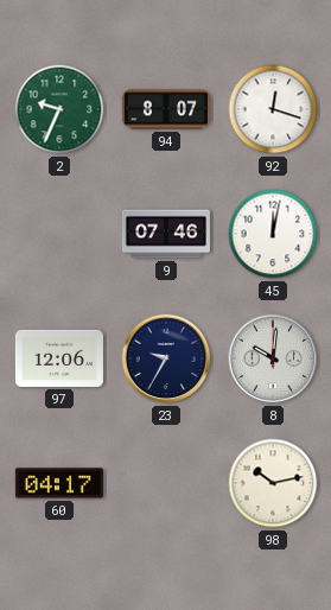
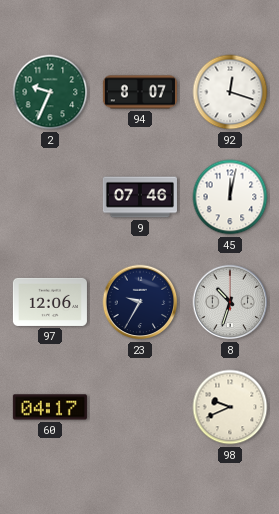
8: 10:01 -> 10:33
98: 10:13 -> 9:41
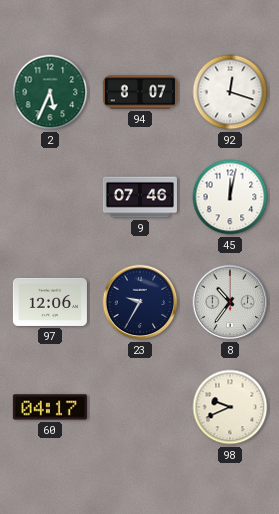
2: 9:34 -> 5:34
8: 10:33 -> 10:36
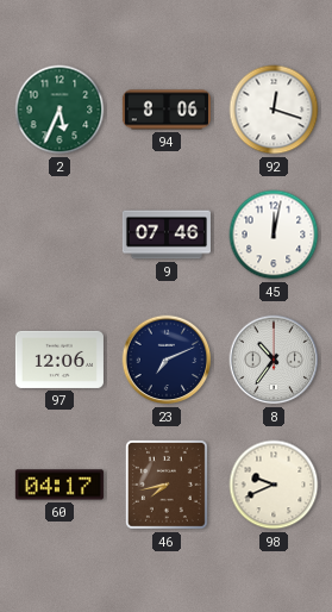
94: 8:07 -> 8:06
23: 9:35 -> 7:11
46: none -> 7:43
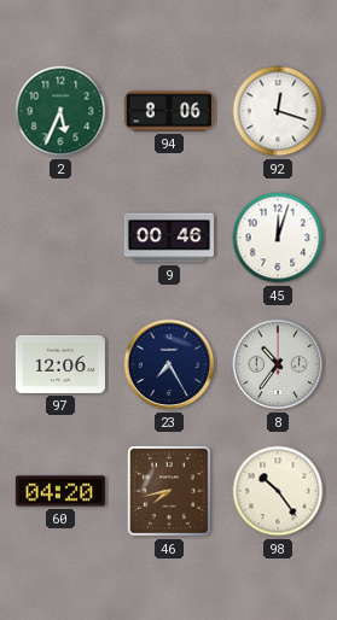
9: 07:46 -> 00:46
45: 12:02 -> 12:03
23: 7:11 -> 7:25
60: 04:17 -> 04:20
98: 9:41 -> 10:24
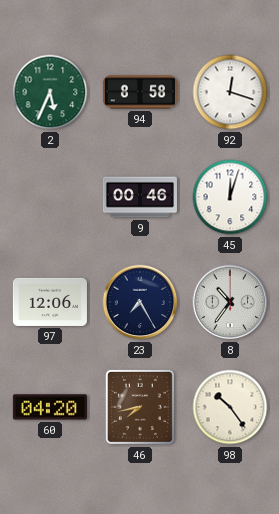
94: 8:06 -> 8:58
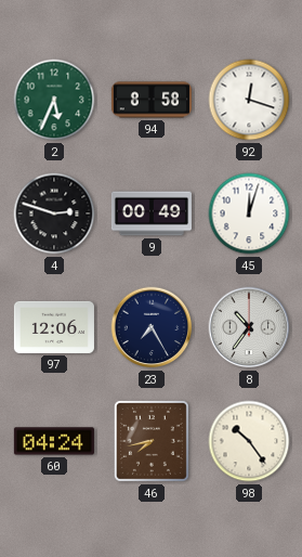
4: none -> 2:48
9: 00:46 -> 00:49
60: 04:20 -> 04:24
